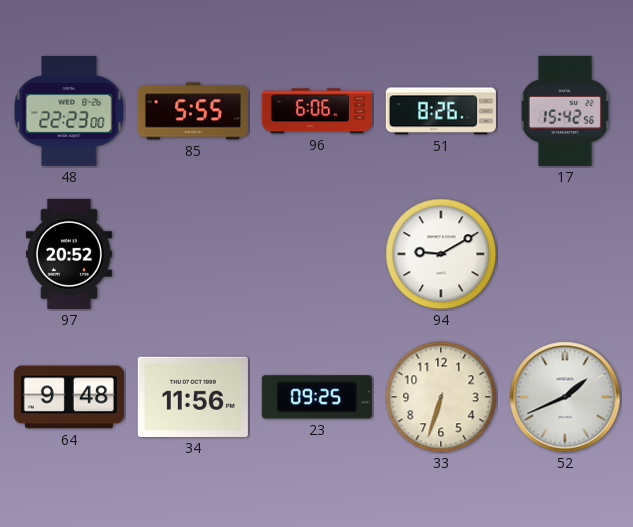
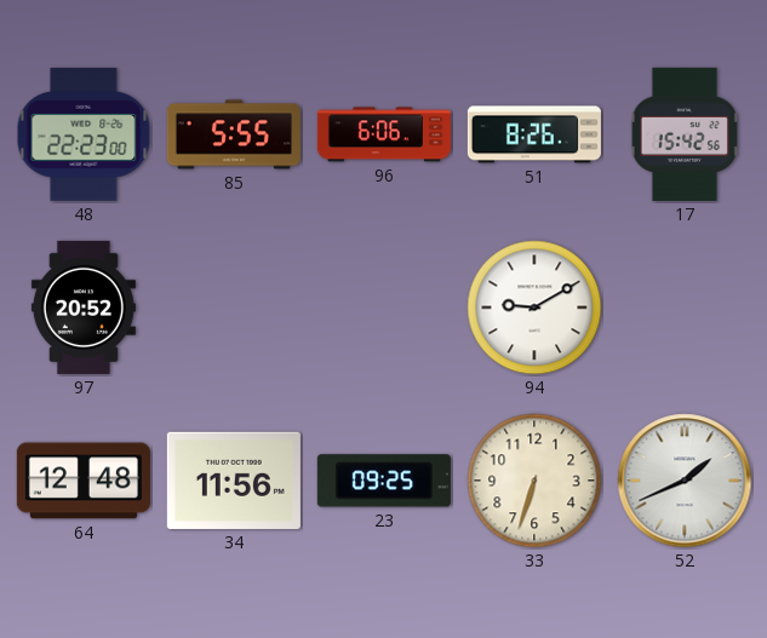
64: 9:48 -> 12:48
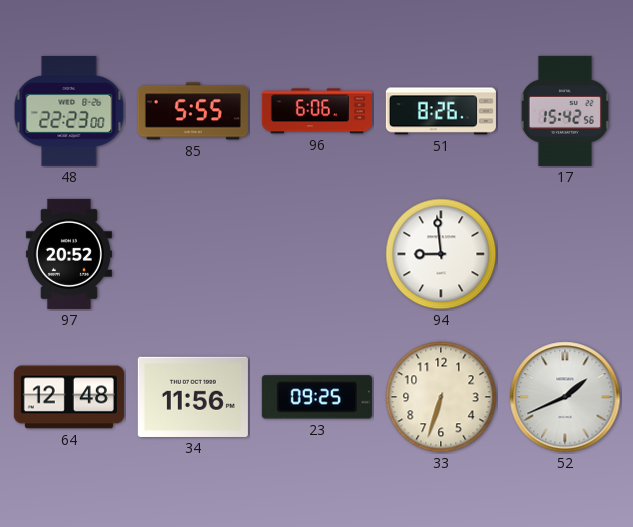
94: 9:10 -> 8:59
